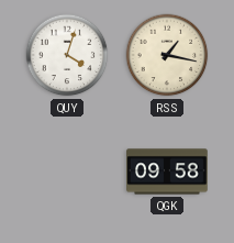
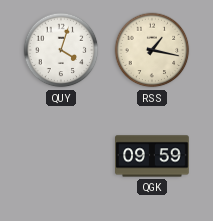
QGK: 09:58 -> 09:59
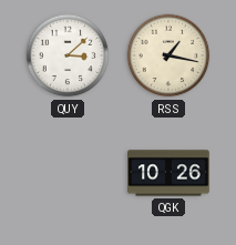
QUY: 4:03 -> 3:08
QGK: 09:59 -> 10:26
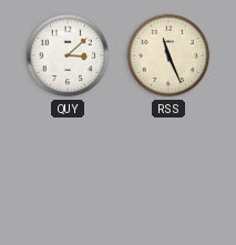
RSS: 1:17 -> 11:26
QGK: 10:26 -> none
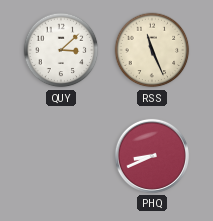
PHQ: none -> 8:41
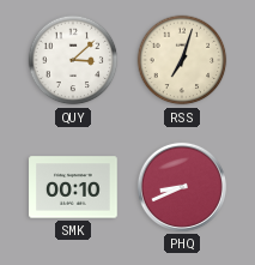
RSS: 11:26 -> 7:03
SMK: none -> 00:10
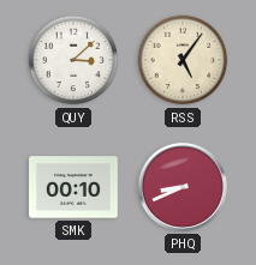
RSS: 7:03 -> 5:06
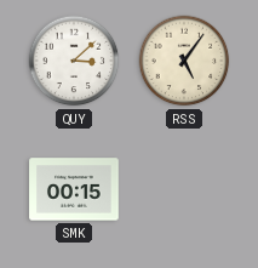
SMK: 00:10 -> 00:15
PHQ: 8:41 -> none
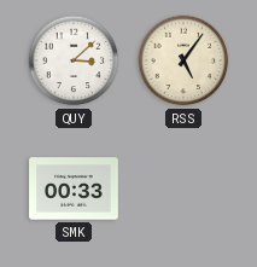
SMK: 00:15 -> 00:33
